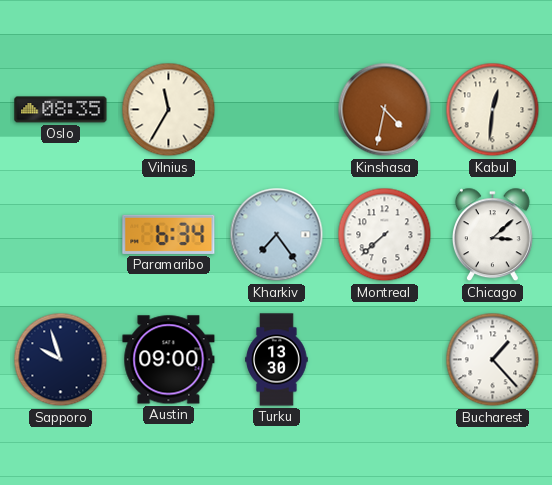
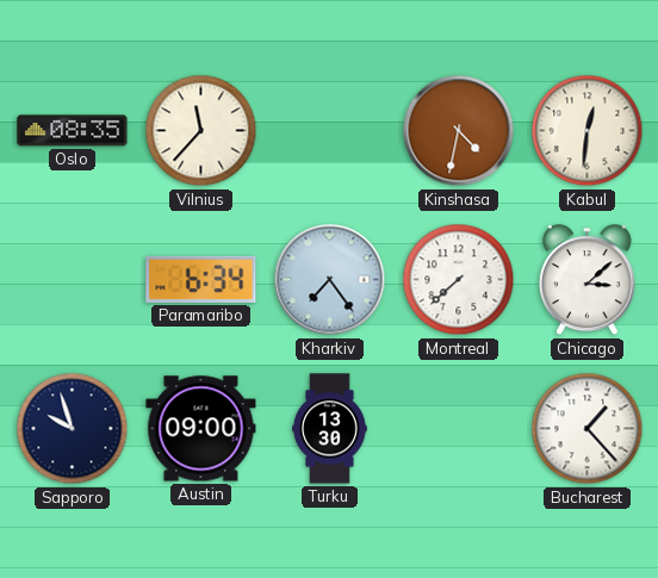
Vilnius: 11:35 -> 11:37
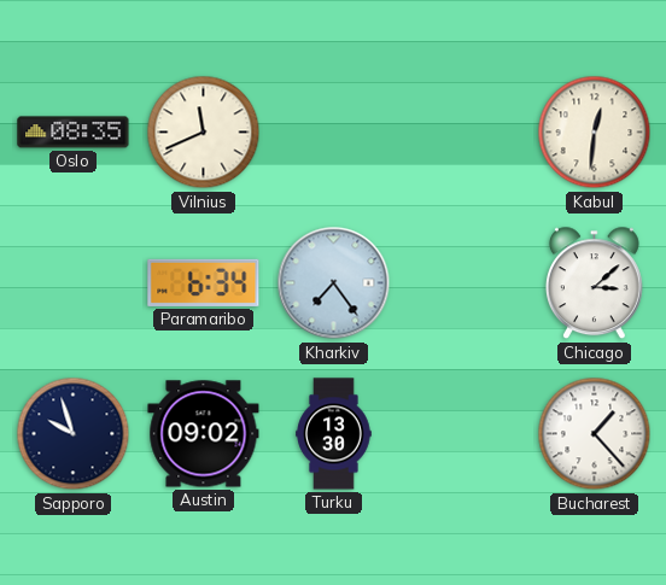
Vilnius: 11:37 -> 11:41
Kinshasa: 4:32 -> none
Montreal: 7:38 -> none
Austin: 09:00 -> 09:02
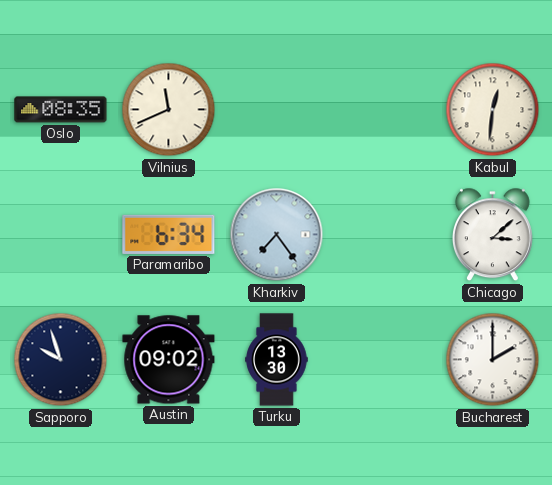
Bucharest: 1:23 -> 2:00
